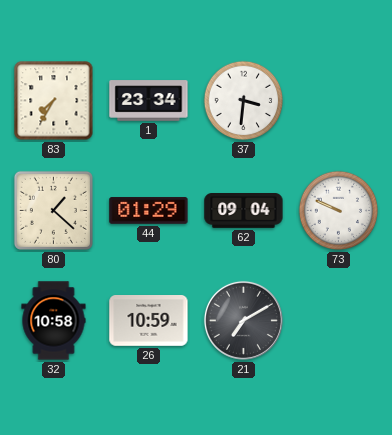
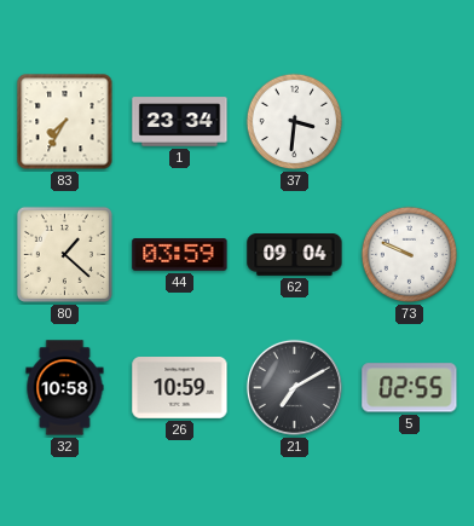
44: 01:29 -> 03:59
5: none -> 02:55
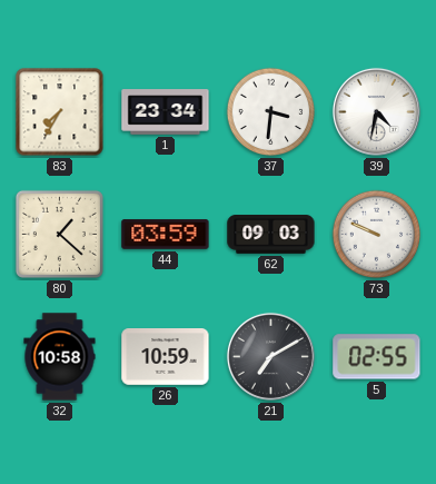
39: none -> 4:32
62: 09:04 -> 09:03
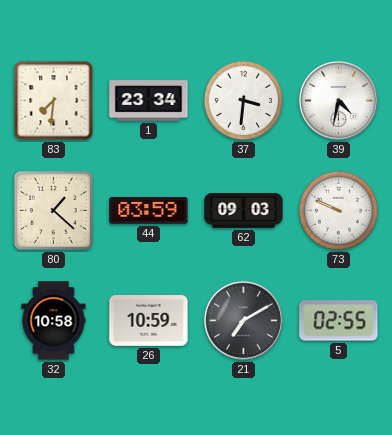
83: 7:35 -> 7:31
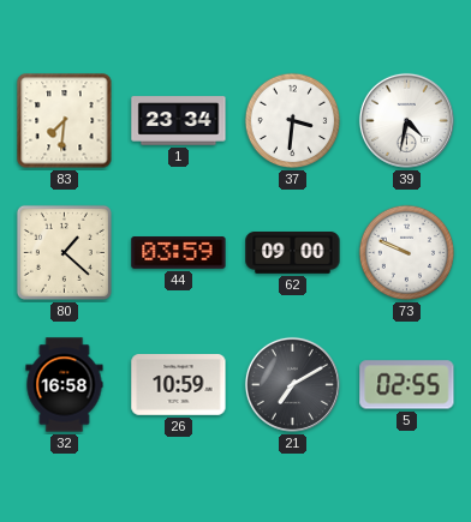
62: 09:03 -> 09:00
32: 10:58 -> 16:58
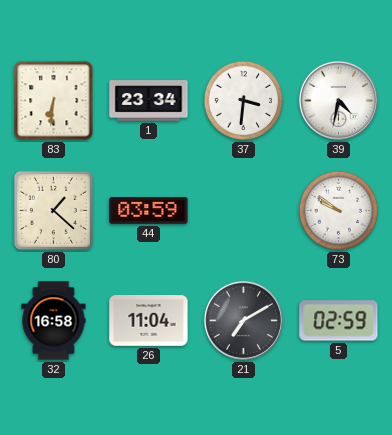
83: 7:31 -> 6:31
62: 09:00 -> none
73: 9:49 -> 9:51
26: 10:59 -> 11:04
5: 02:55 -> 02:59
